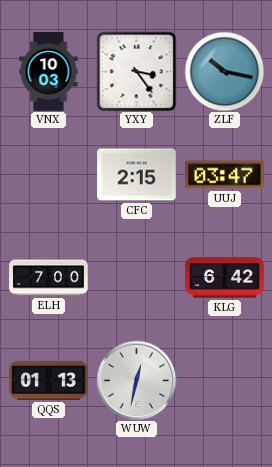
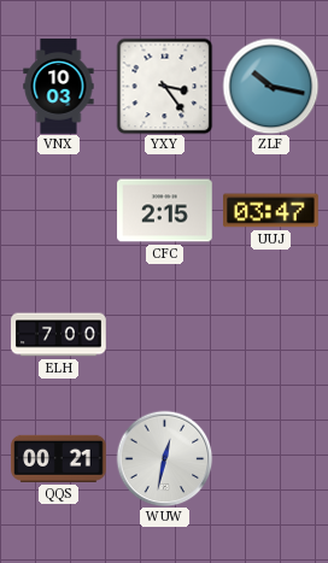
KLG: 6:42 -> none
QQS: 01:13 -> 00:21
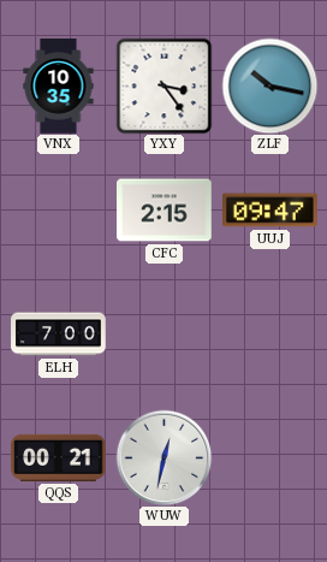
VNX: 10:03 -> 10:35
UUJ: 03:47 -> 09:47
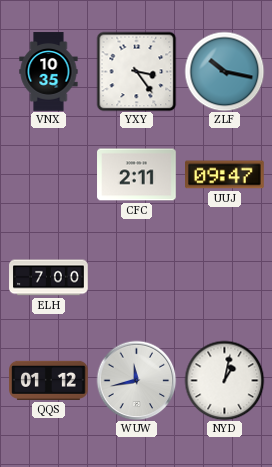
CFC: 2:15 -> 2:11
QQS: 00:21 -> 01:12
WUW: 12:32 -> 11:43
NYD: none -> 1:02
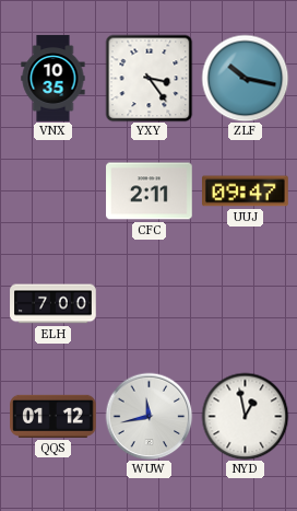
NYD: 1:02 -> 12:58
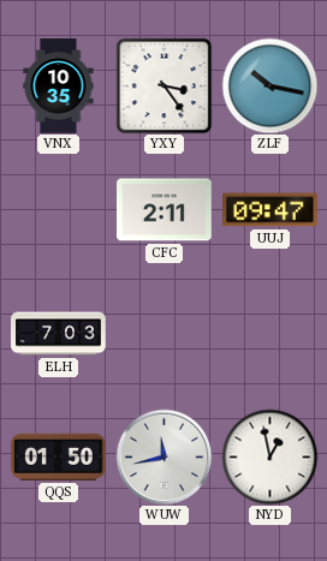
ELH: 7:00 -> 7:03
QQS: 01:12 -> 01:50
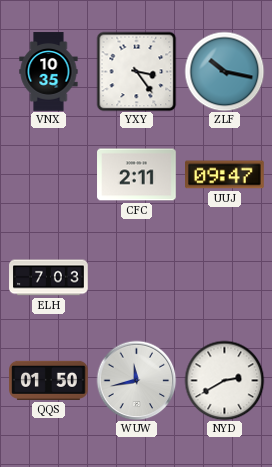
NYD: 12:58 -> 2:40
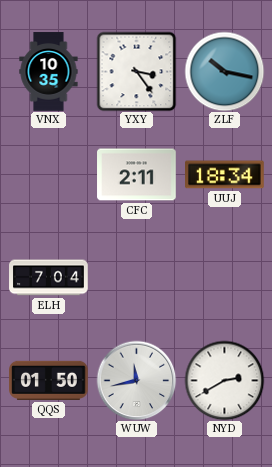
UUJ: 09:47 -> 18:34
ELH: 7:03 -> 7:04
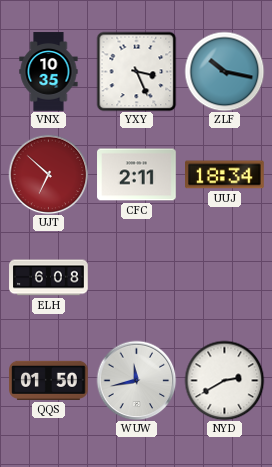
YXY: 3:24 -> 3:26
UJT: none -> 6:52
ELH: 7:04 -> 6:08
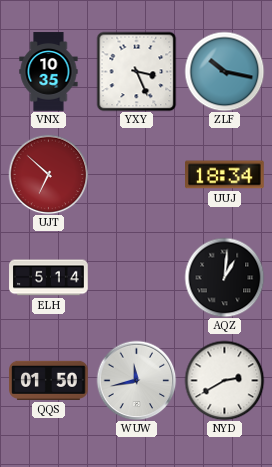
CFC: 2:11 -> none
ELH: 6:08 -> 5:14
AQZ: none -> 1:01
